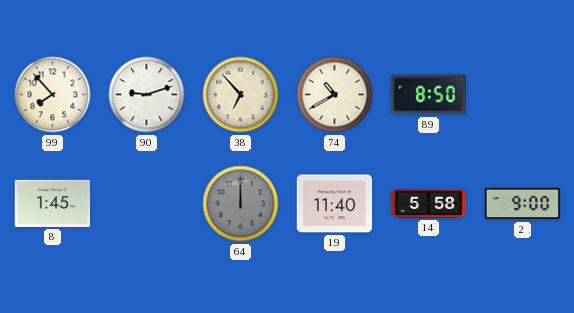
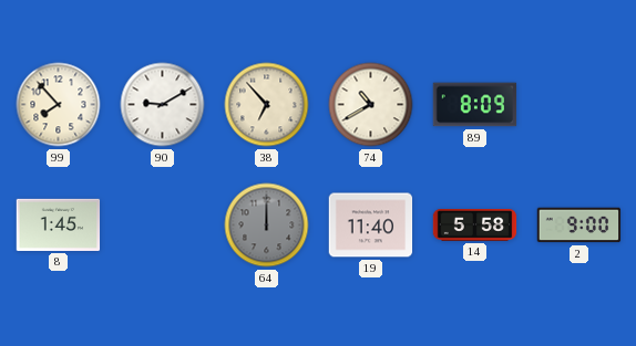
90: 9:12 -> 9:10
89: 8:50 -> 8:09
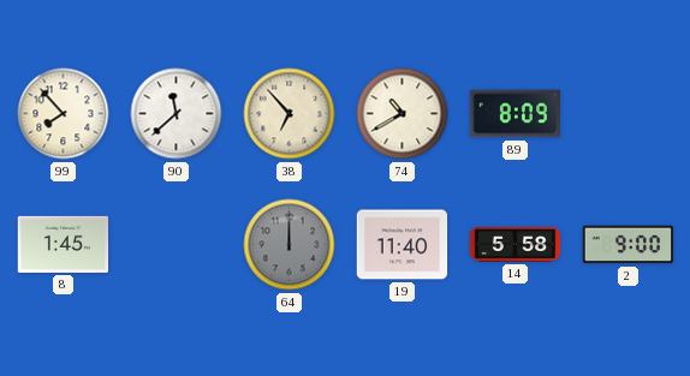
90: 9:10 -> 11:38
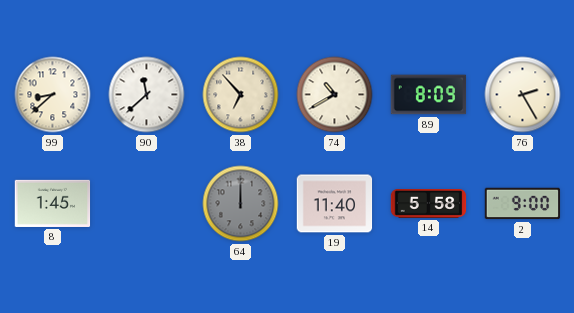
99: 7:53 -> 8:38
76: none -> 2:25
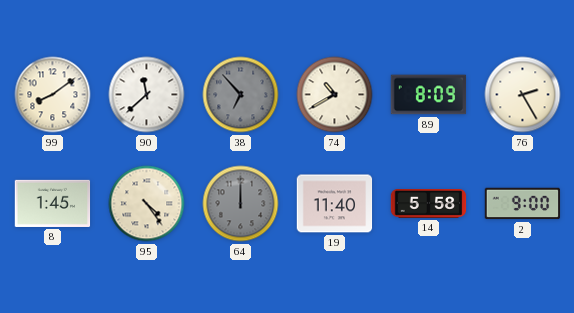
99: 8:38 -> 8:09
38 dial: cream -> grey
95: none -> 4:24
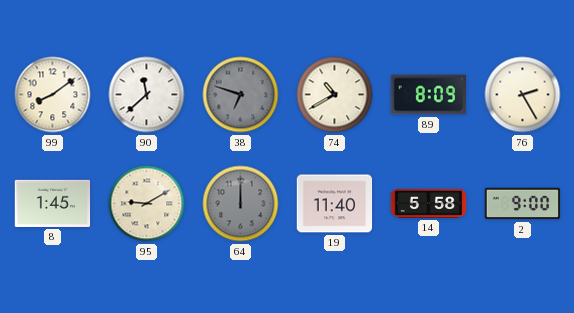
38: 6:53 -> 6:48
95: 4:24 -> 9:10
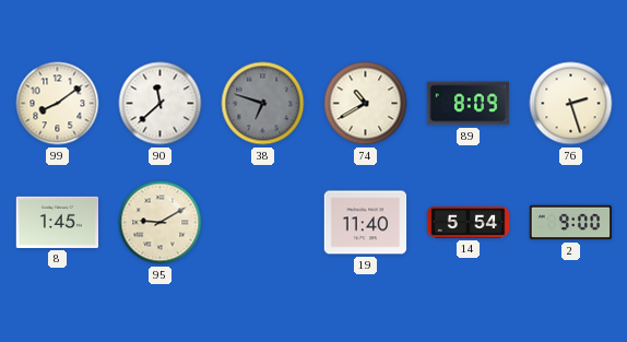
76: 2:25 -> 2:27
64: 12:00 -> none
14: 5:58 -> 5:54
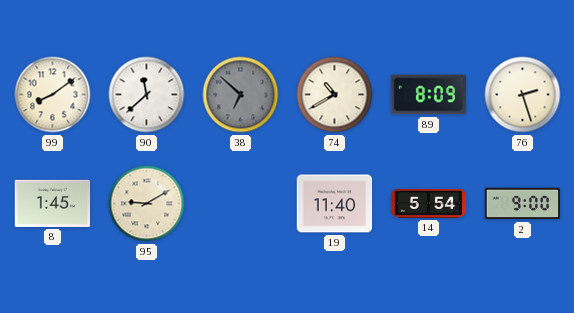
38: 6:48 -> 6:52
